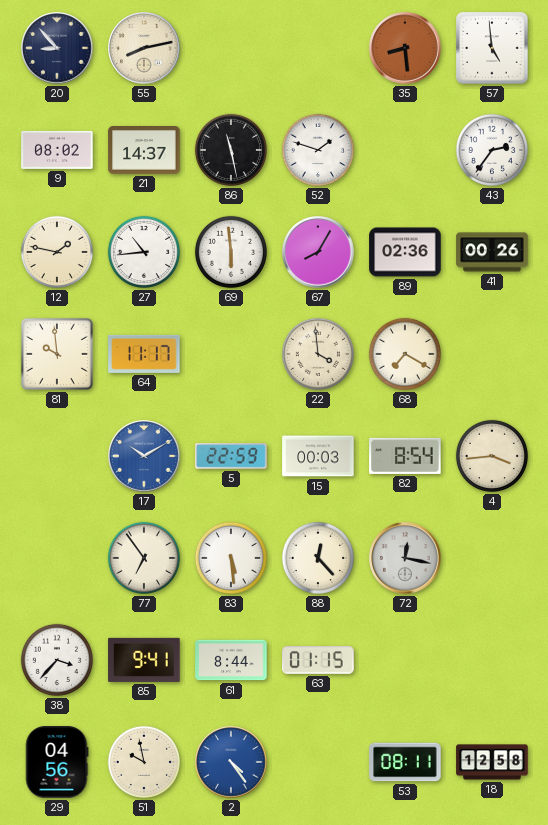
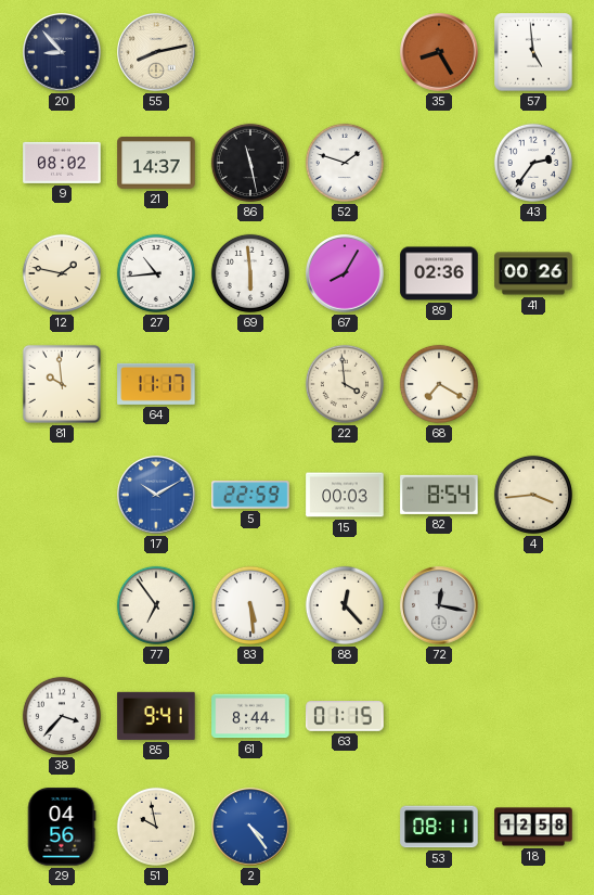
35: 8:29 -> 8:25
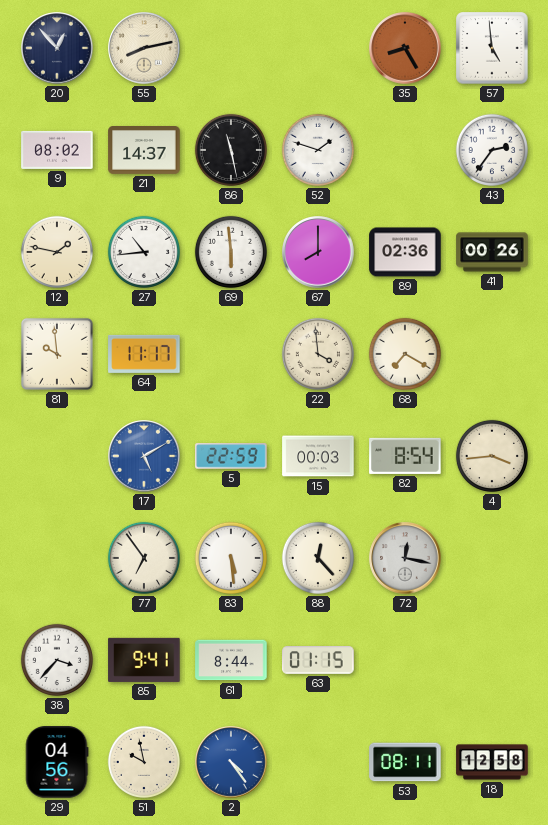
20: 8:53 -> 12:53
67: 8:05 -> 8:00
17: 10:10 -> 5:10
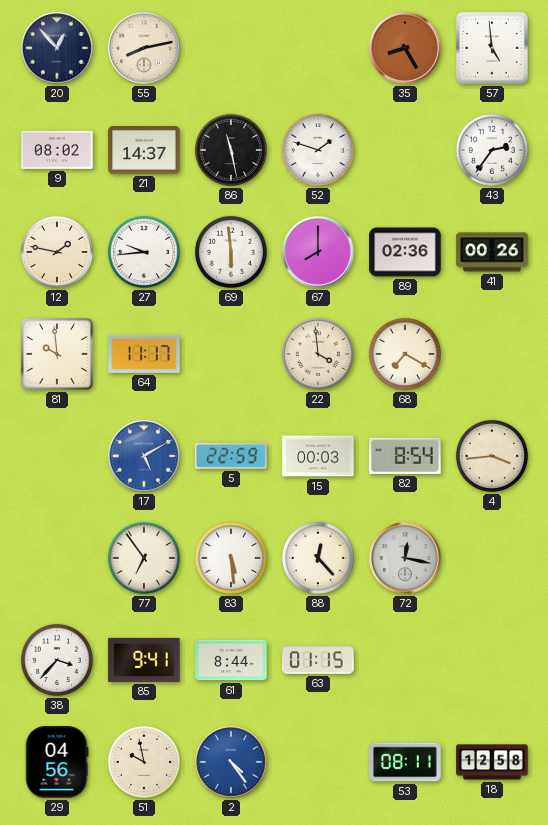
27: 10:44 -> 9:44
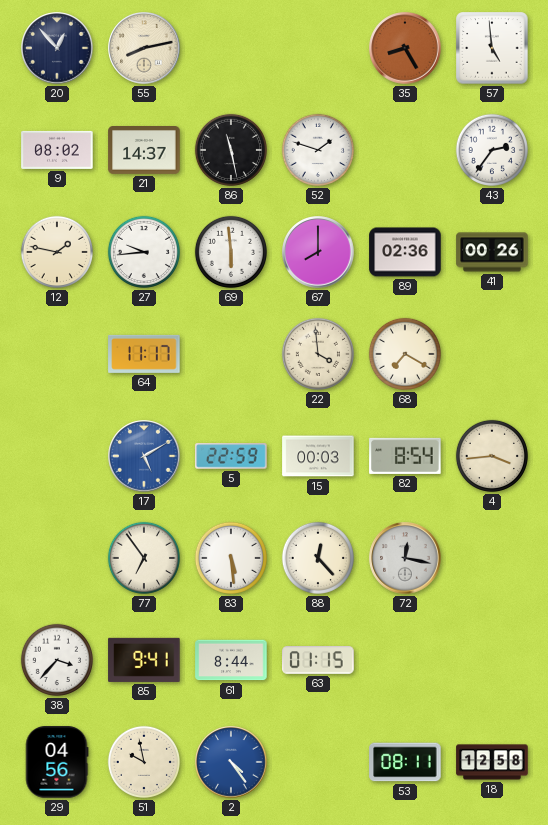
81: 9:59 -> none
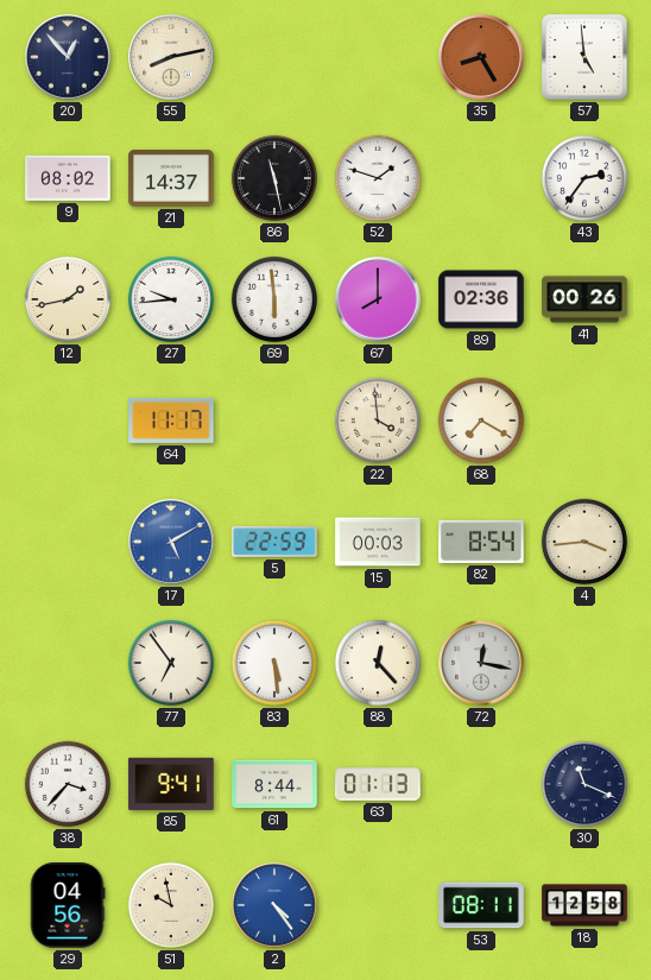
12: 1:47 -> 1:43
63: 01:15 -> 01:13
30: none -> 11:19
